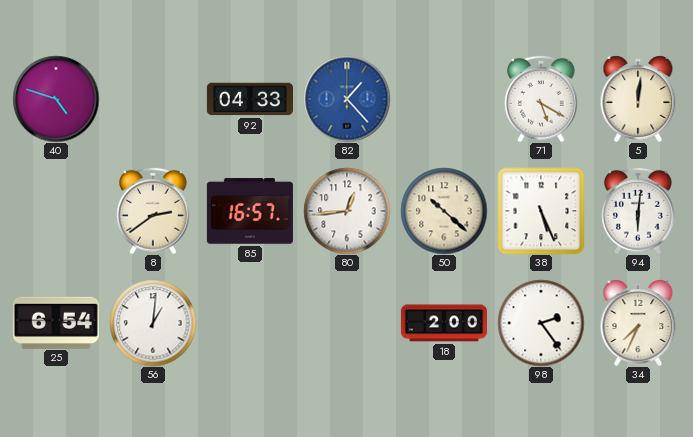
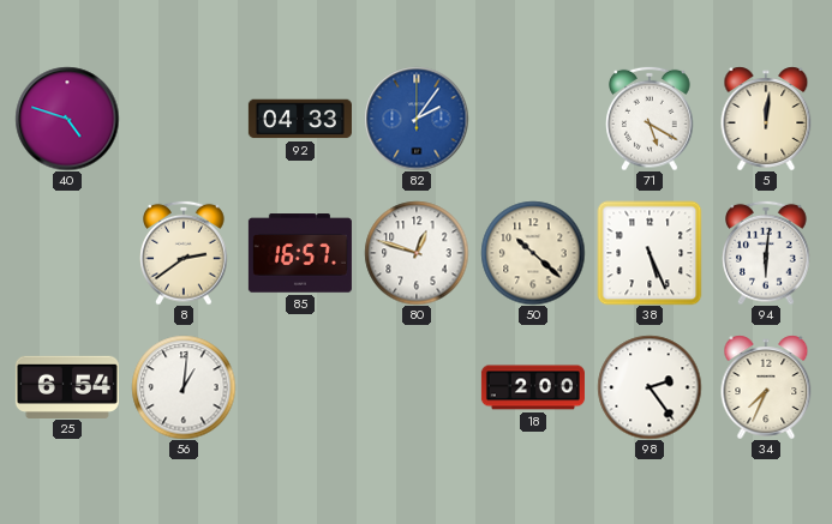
82: 1:23 -> 2:06
80: 12:44 -> 12:48
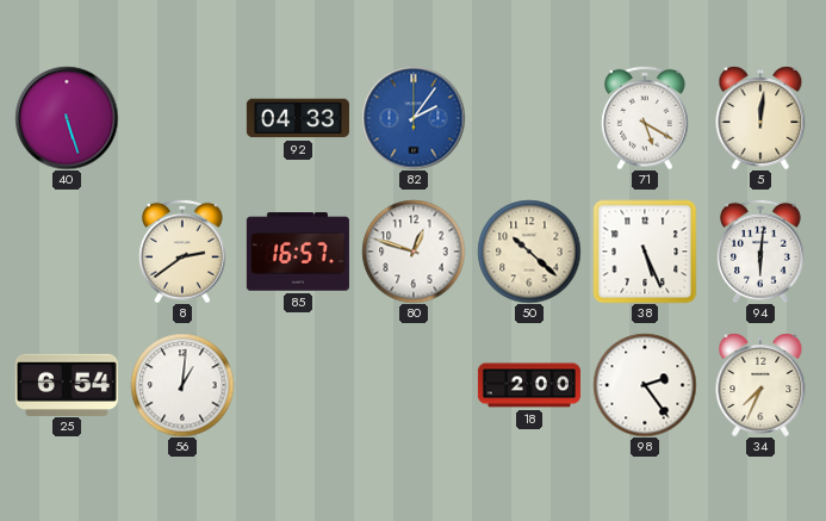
40: 4:48 -> 5:27
